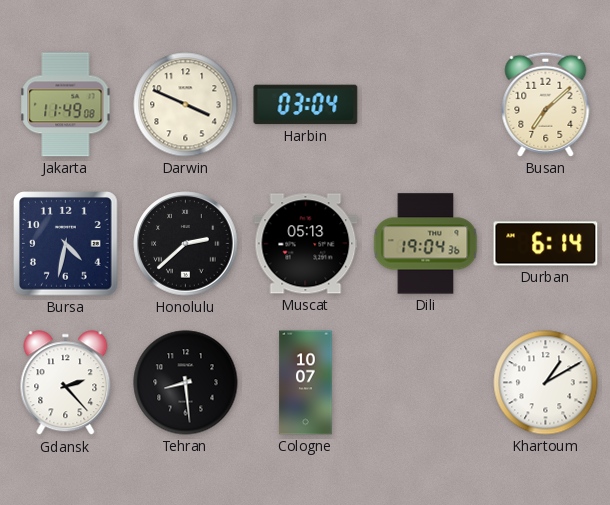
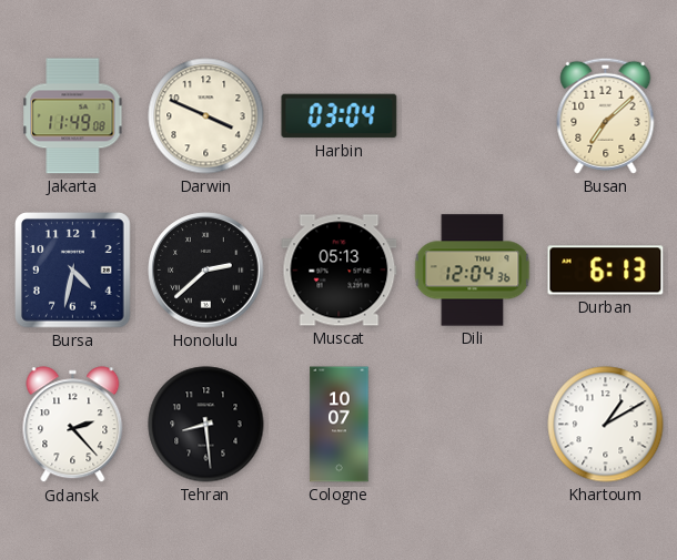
Dili: 19:04 -> 12:04
Durban: 6:14 -> 6:13
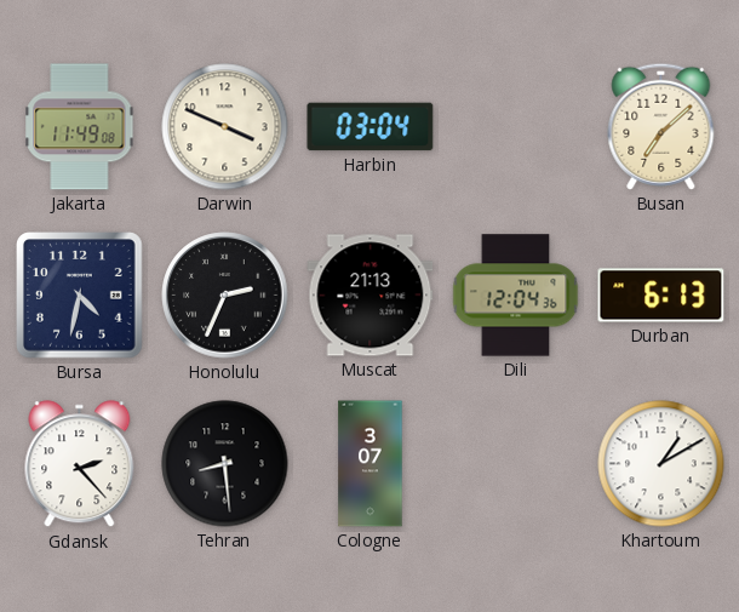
Honolulu: 2:38 -> 2:34
Muscat: 05:13 -> 21:13
Cologne: 10:07 -> 3:07
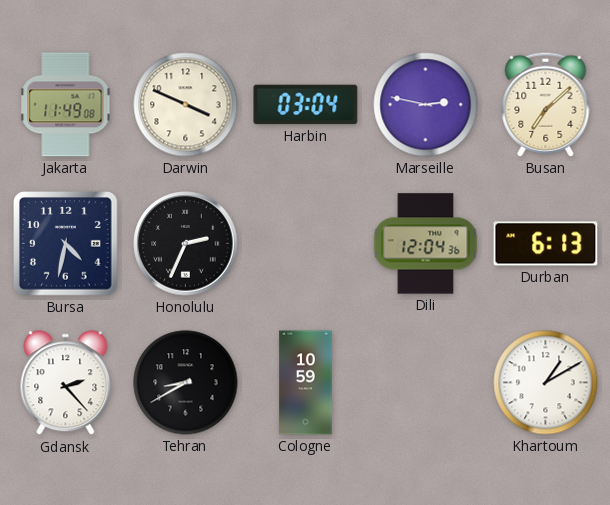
Marseille: none -> 2:47
Muscat: 21:13 -> none
Tehran: 8:29 -> 8:40
Cologne: 3:07 -> 10:59
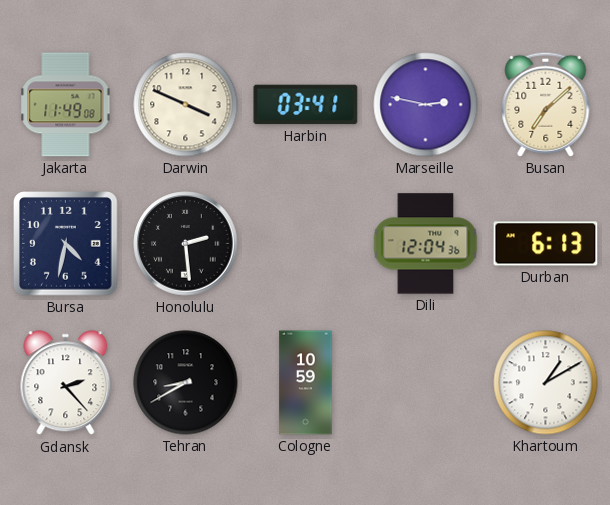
Harbin: 03:04 -> 03:41
Honolulu: 2:34 -> 2:29
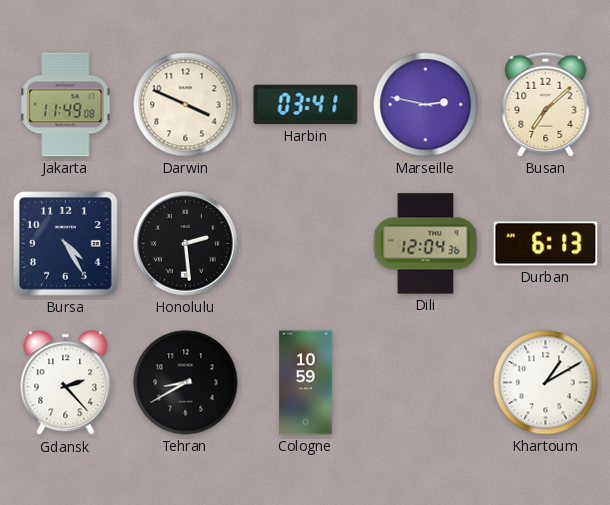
Bursa: 4:32 -> 4:25
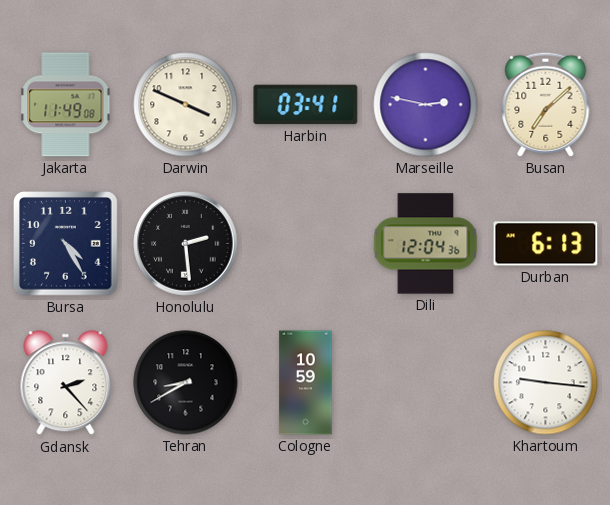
Khartoum: 1:10 -> 9:16
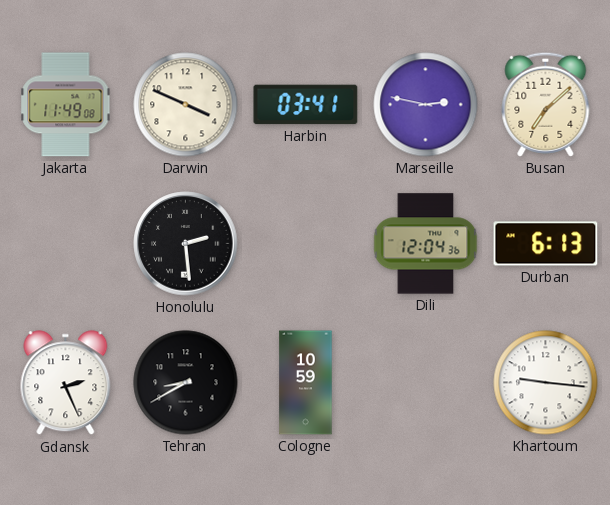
Bursa: 4:25 -> none
Gdansk: 2:23 -> 2:26
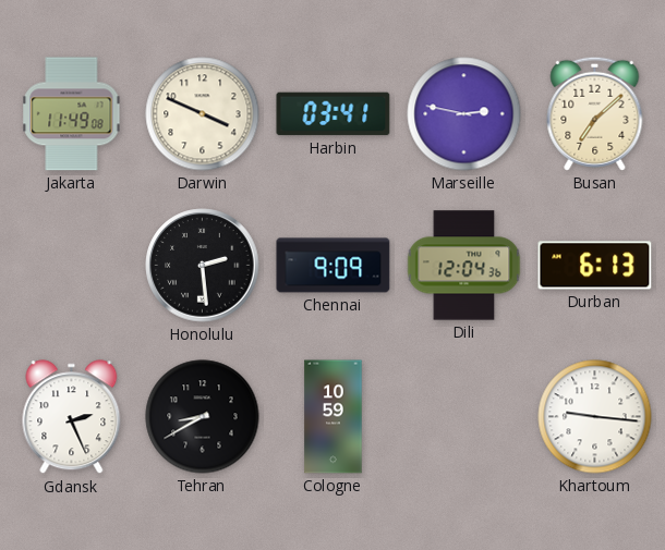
Chennai: none -> 9:09
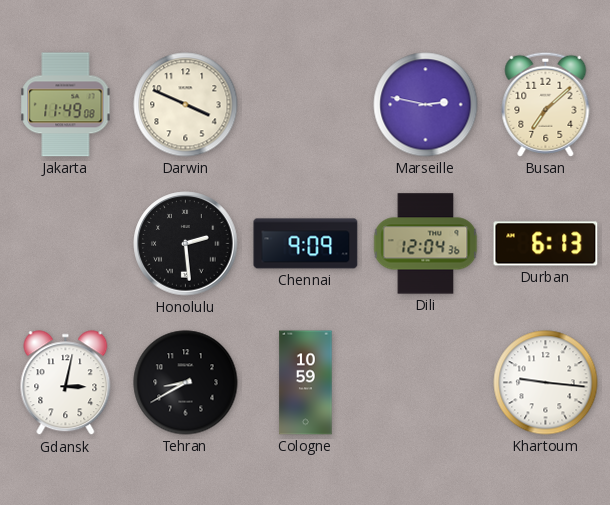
Harbin: 03:41 -> none
Gdansk: 2:26 -> 3:02
